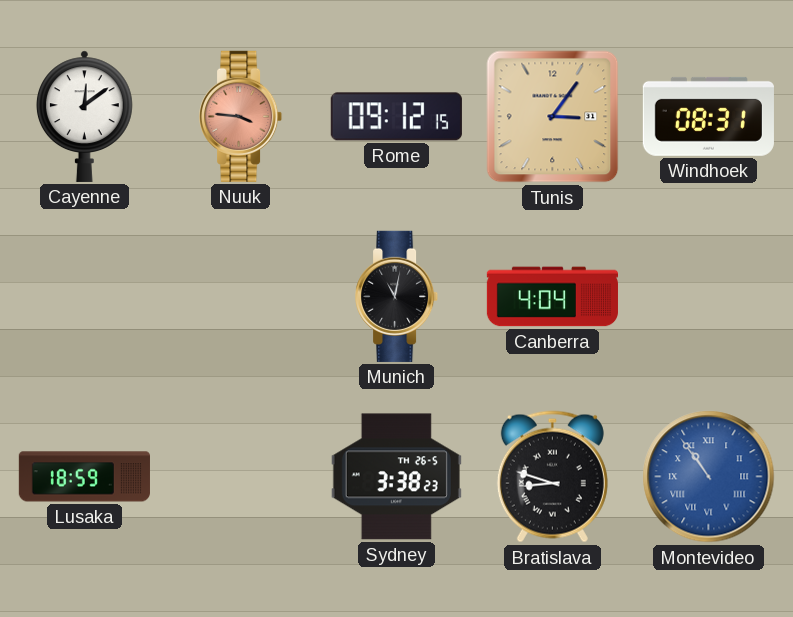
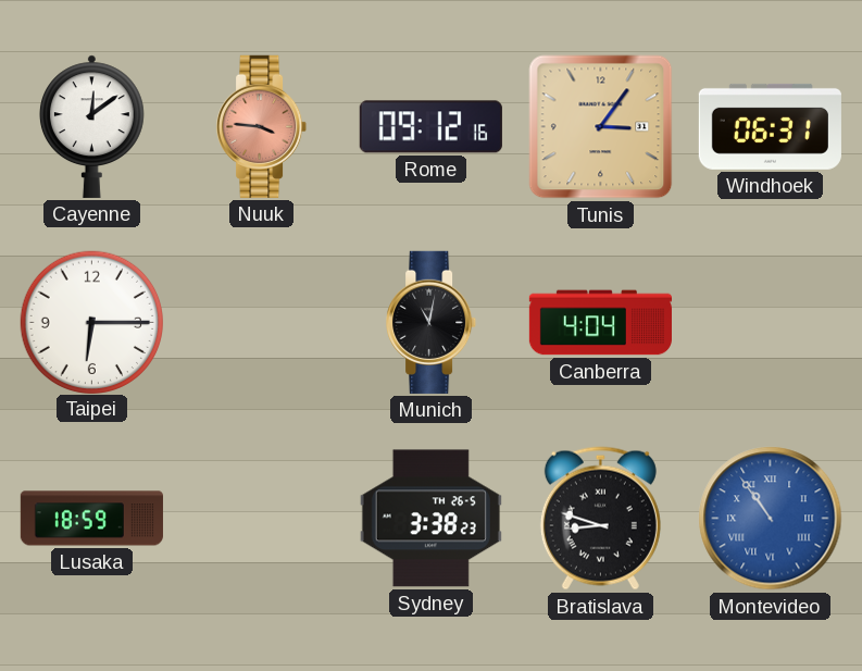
Rome: 09:12:15 -> 09:12:16
Windhoek: 08:31 -> 06:31
Taipei: none -> 6:15
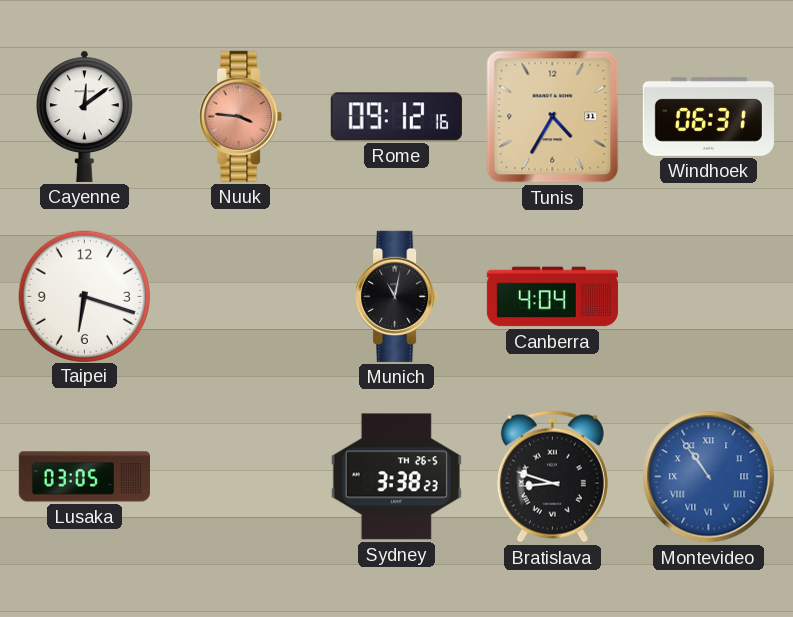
Tunis: 3:06 -> 4:35
Taipei: 6:15 -> 6:18
Lusaka: 18:59 -> 03:05
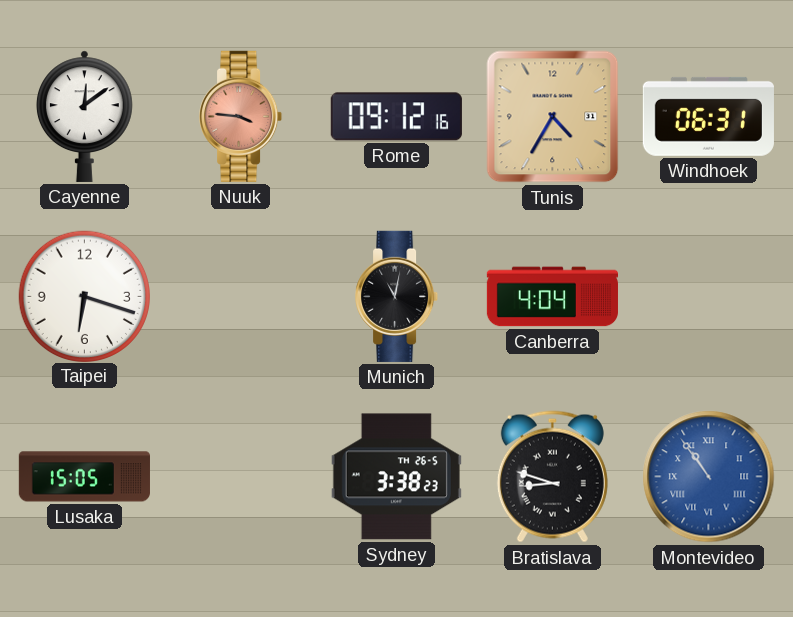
Lusaka: 03:05 -> 15:05
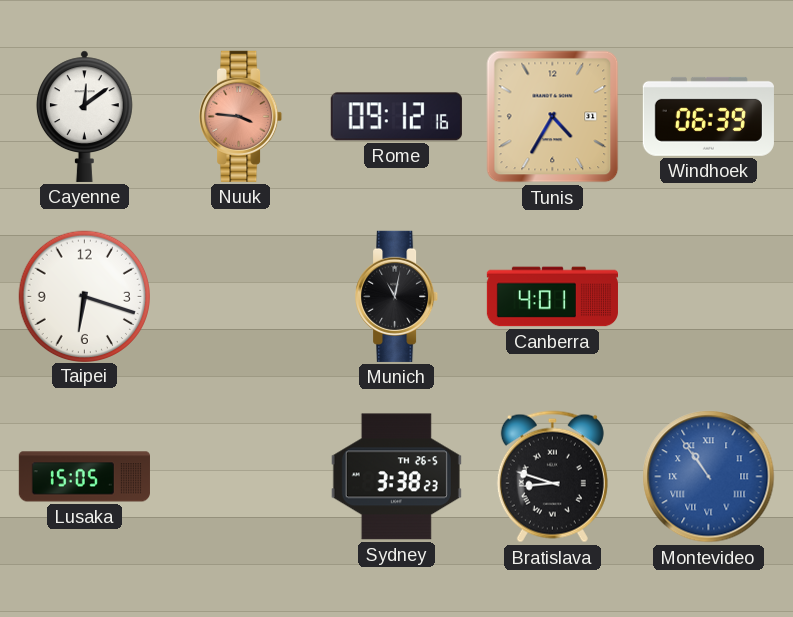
Windhoek: 06:31 -> 06:39
Canberra: 4:04 -> 4:01
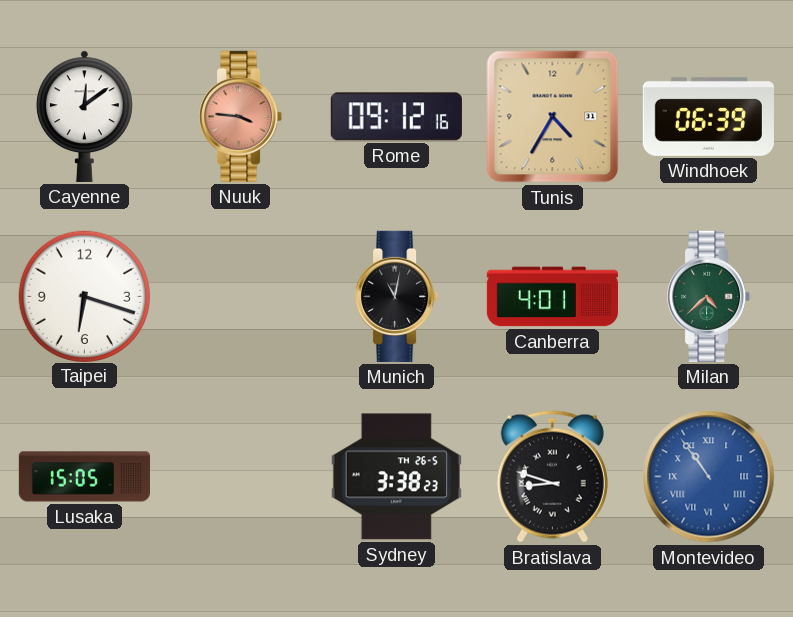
Milan: none -> 4:38
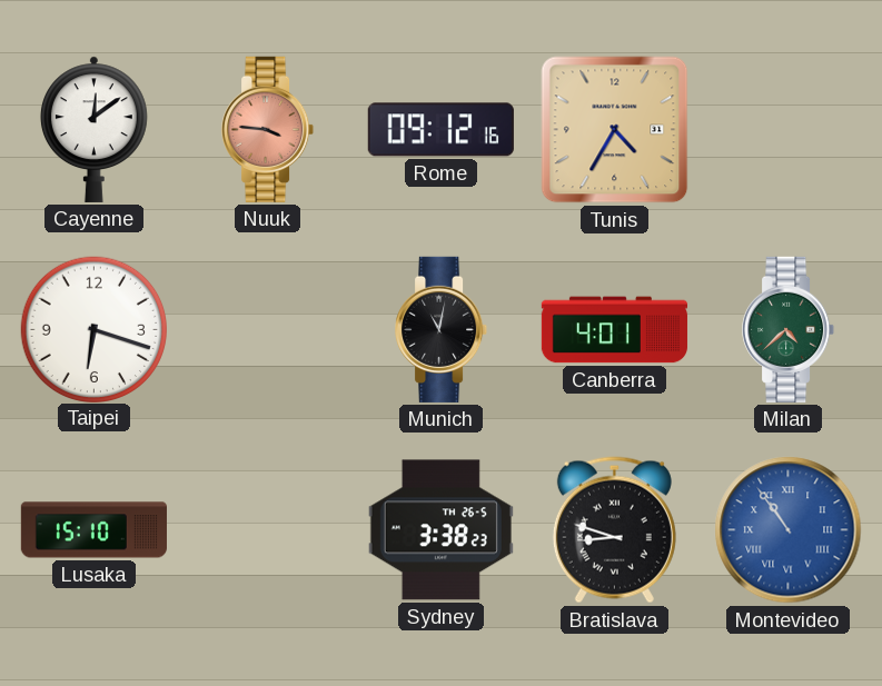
Windhoek: 06:39 -> none
Lusaka: 15:05 -> 15:10
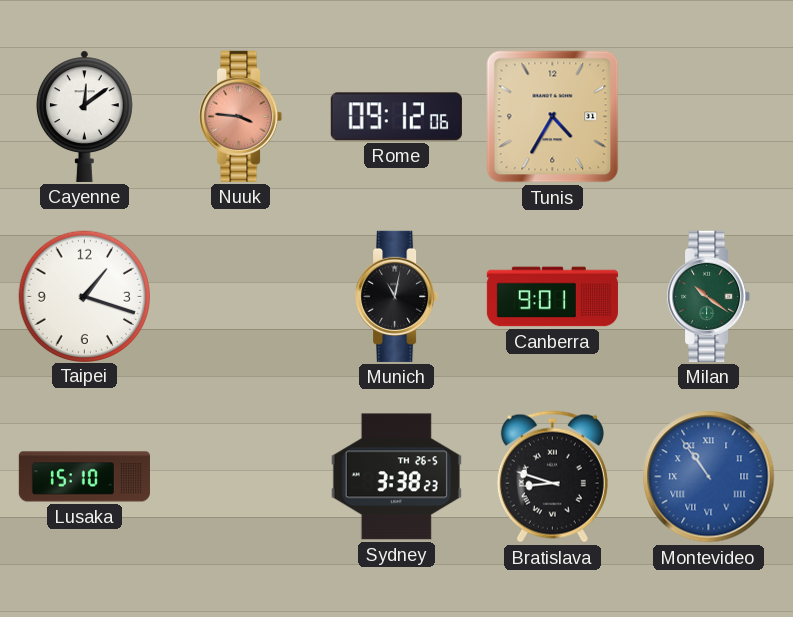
Rome: 09:12:16 -> 09:12:06
Taipei: 6:18 -> 1:18
Canberra: 4:01 -> 9:01
Milan: 4:38 -> 10:21
